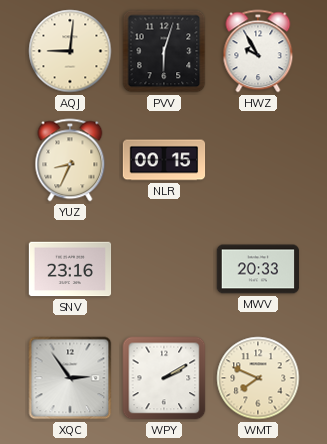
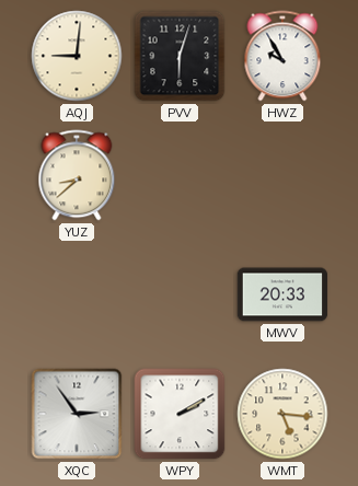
YUZ: 8:34 -> 8:38
NLR: 00:15 -> none
SNV: 23:16 -> none
WMT: 7:49 -> 5:16
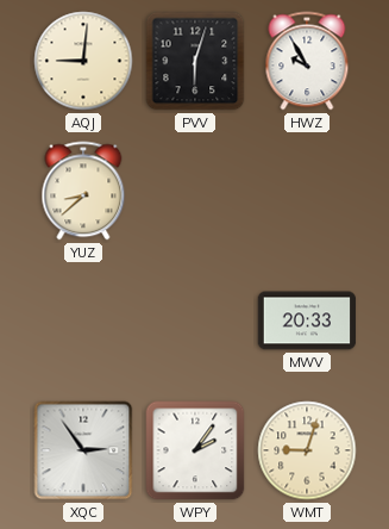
WPY: 2:10 -> 2:06
WMT: 5:16 -> 9:03
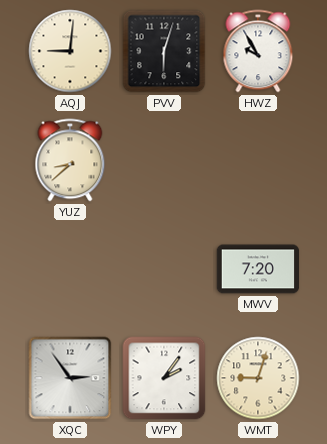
MWV: 20:33 -> 7:20
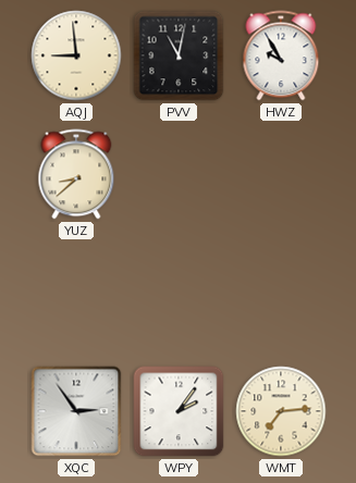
AQJ: 9:01 -> 8:59
PVV: 6:03 -> 11:02
MWV: 7:20 -> none
WMT: 9:03 -> 7:14
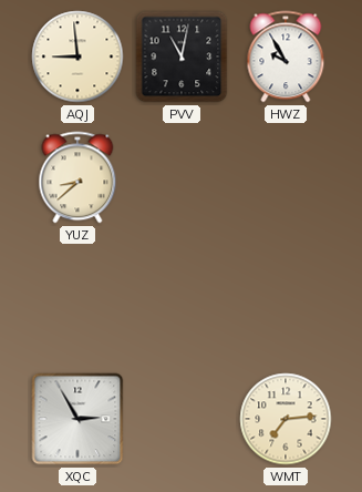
XQC: 2:54 -> 2:55
WPY: 2:06 -> none
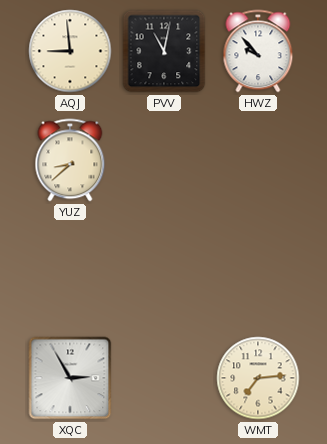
HWZ: 9:55 -> 9:53
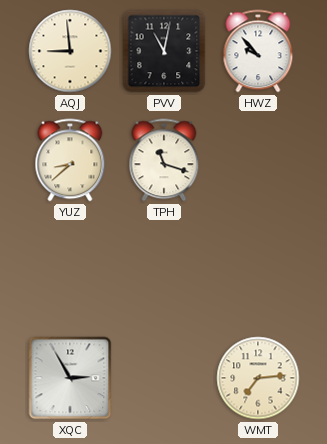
TPH: none -> 11:18
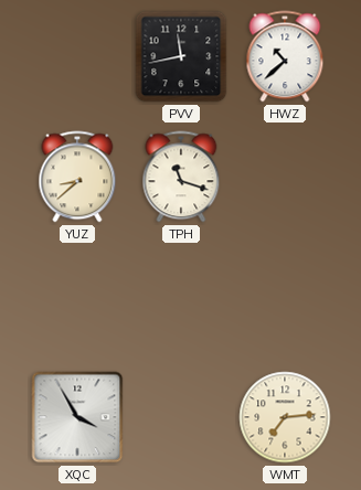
AQJ: 8:59 -> none
PVV: 11:02 -> 11:43
HWZ: 9:53 -> 10:38
XQC: 2:55 -> 3:55
